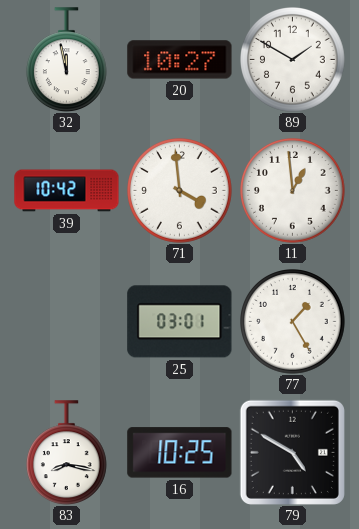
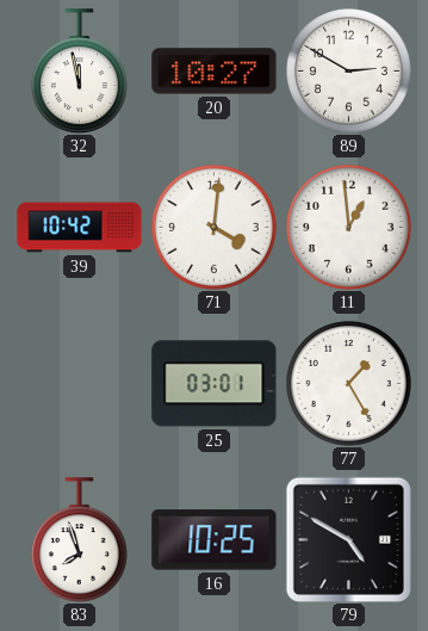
89: 1:50 -> 2:50
71: 3:59 -> 4:01
83: 8:17 -> 7:57
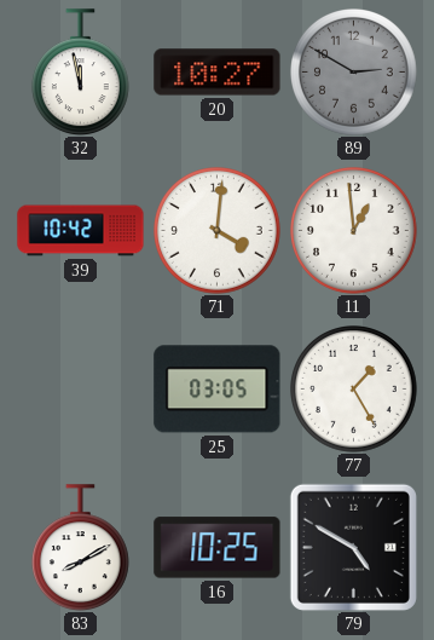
89 dial: white -> grey
25: 03:01 -> 03:05
83: 7:57 -> 8:10
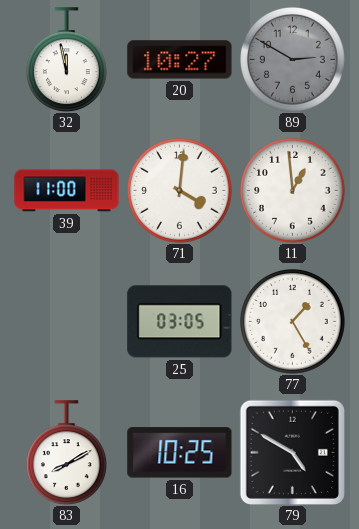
39: 10:42 -> 11:00
